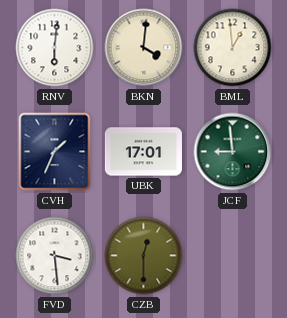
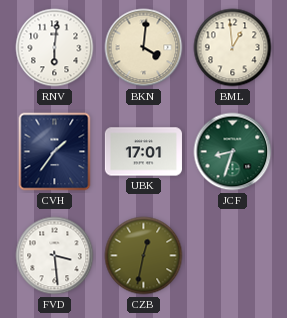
CVH: 1:34 -> 1:36
JCF: 8:59 -> 8:33
CZB: 12:30 -> 12:32
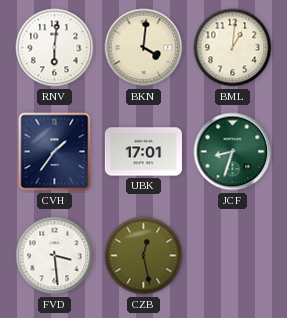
BML: 12:59 -> 1:01
CZB: 12:32 -> 12:28
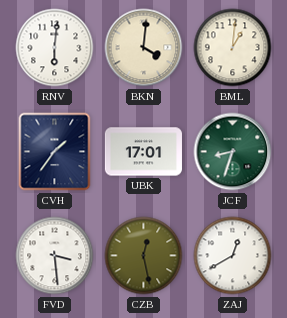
ZAJ: none -> 12:40
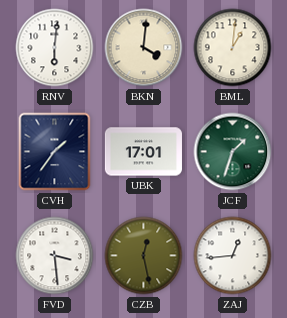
JCF: 8:33 -> 1:33
ZAJ: 12:40 -> 12:44
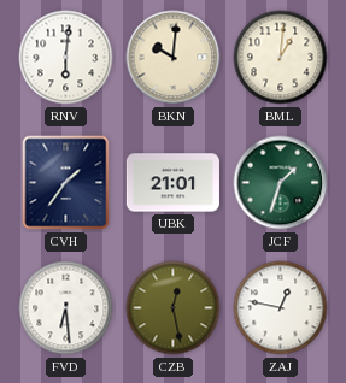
BKN: 4:01 -> 10:01
UBK: 17:01 -> 21:01
FVD: 3:29 -> 6:29
ZAJ: 12:44 -> 12:47
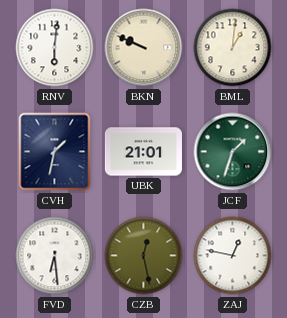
BKN: 10:01 -> 9:49
CVH: 1:36 -> 1:32
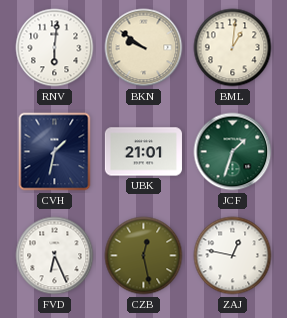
BKN: 9:49 -> 9:51
FVD: 6:29 -> 6:26
